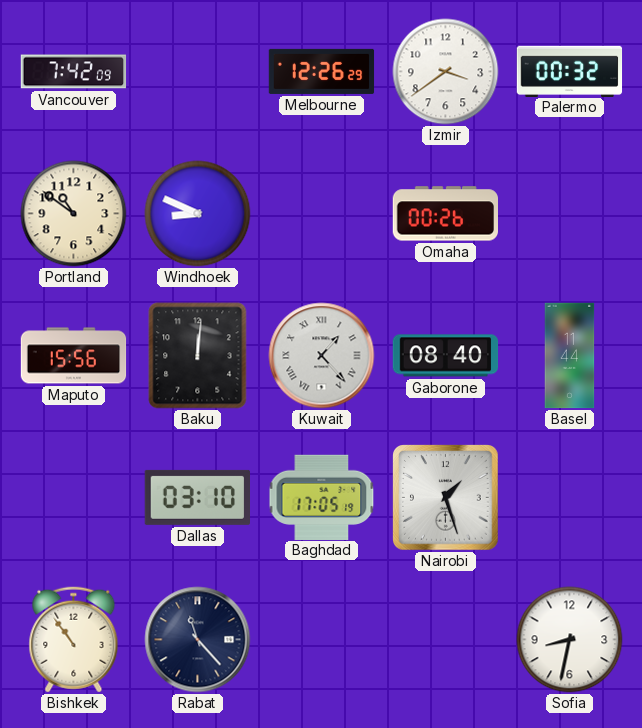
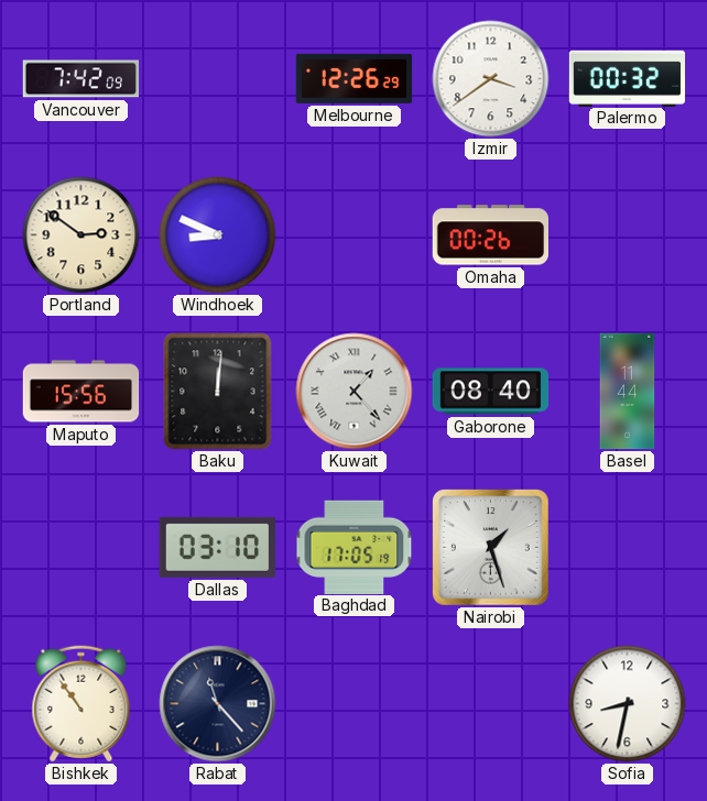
Portland: 10:51 -> 2:51
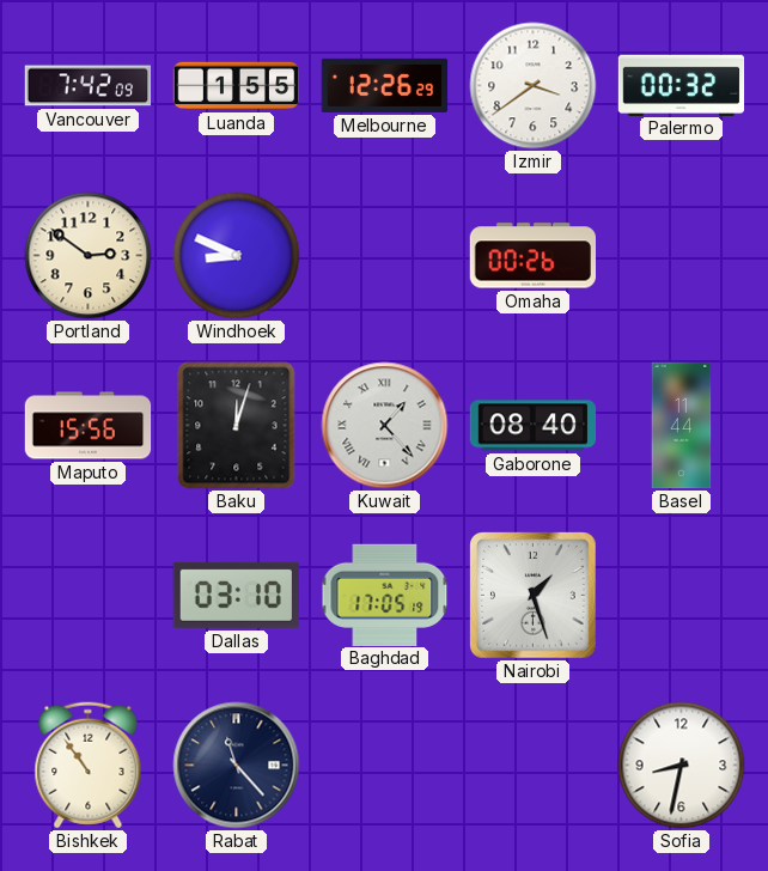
Luanda: none -> 1:55
Baku: 12:01 -> 12:03
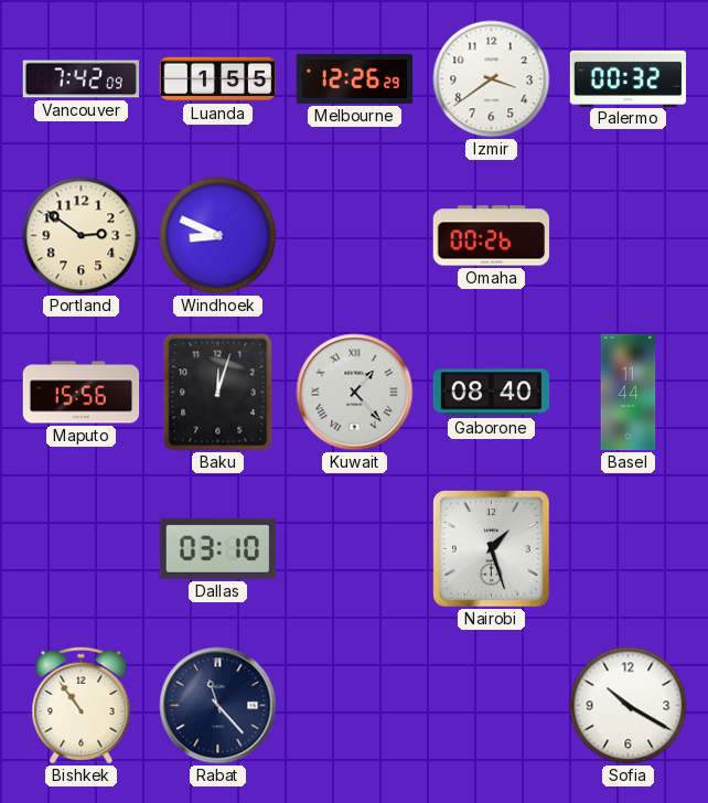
Baghdad: 17:05 -> none
Sofia: 8:32 -> 10:20
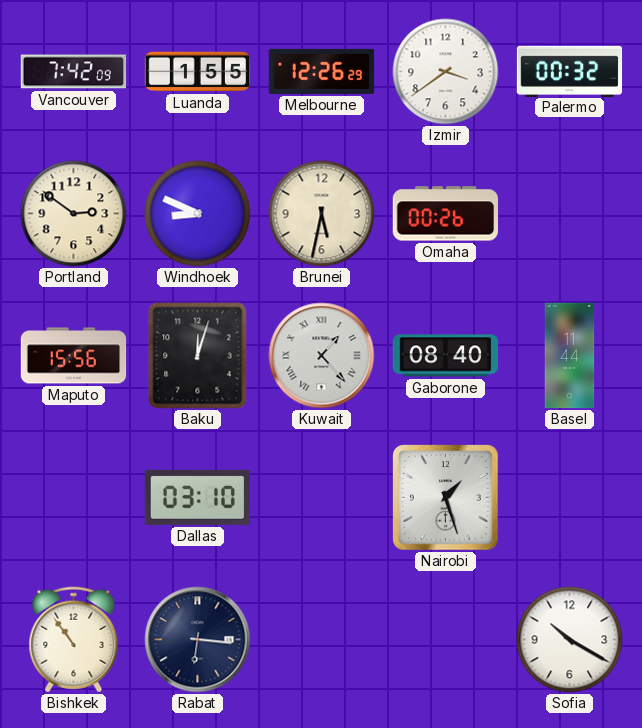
Brunei: none -> 5:32
Rabat: 11:23 -> 6:16
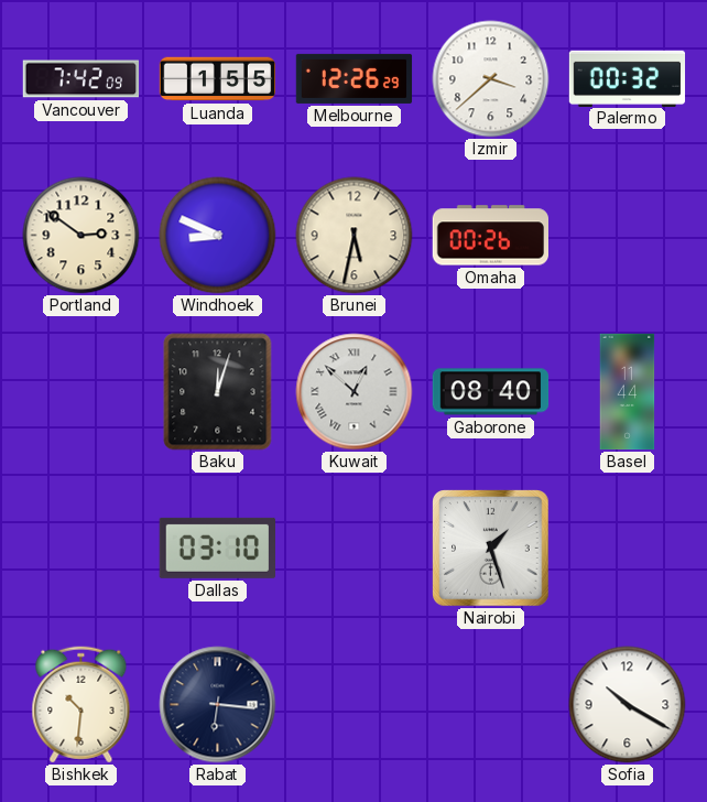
Izmir: 3:39 -> 3:38
Maputo: 15:56 -> none
Kuwait: 1:23 -> 12:52
Bishkek: 10:54 -> 10:31
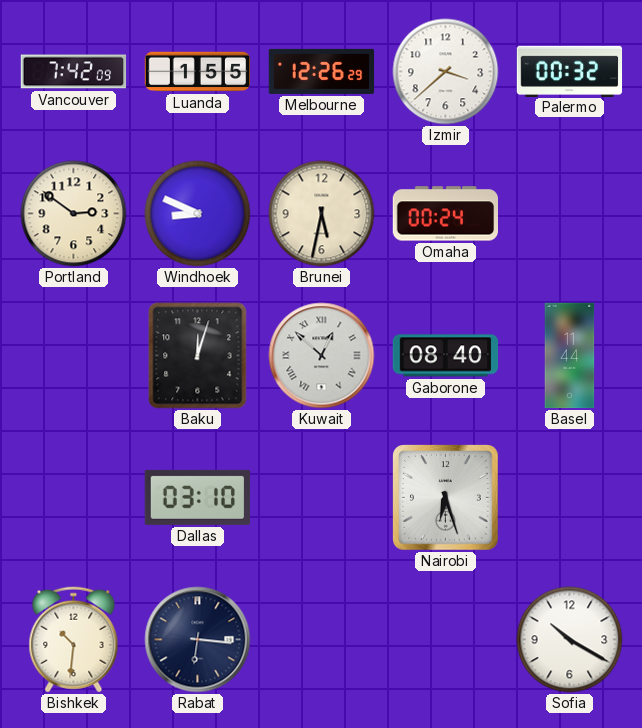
Omaha: 00:26 -> 00:24
Nairobi: 1:27 -> 6:27
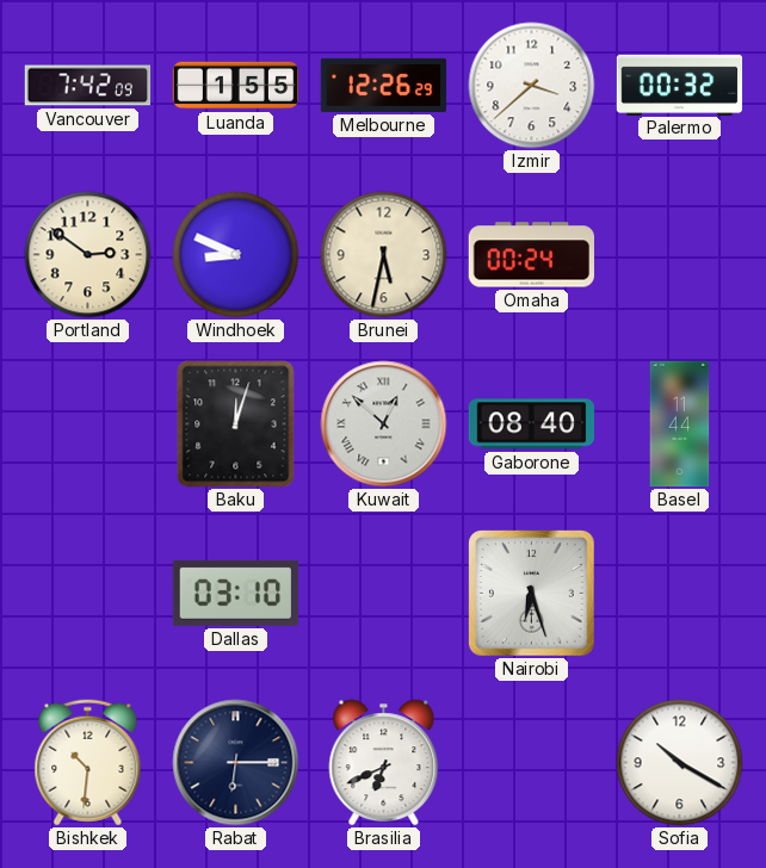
Rabat: 6:16 -> 6:15
Brasilia: none -> 6:41
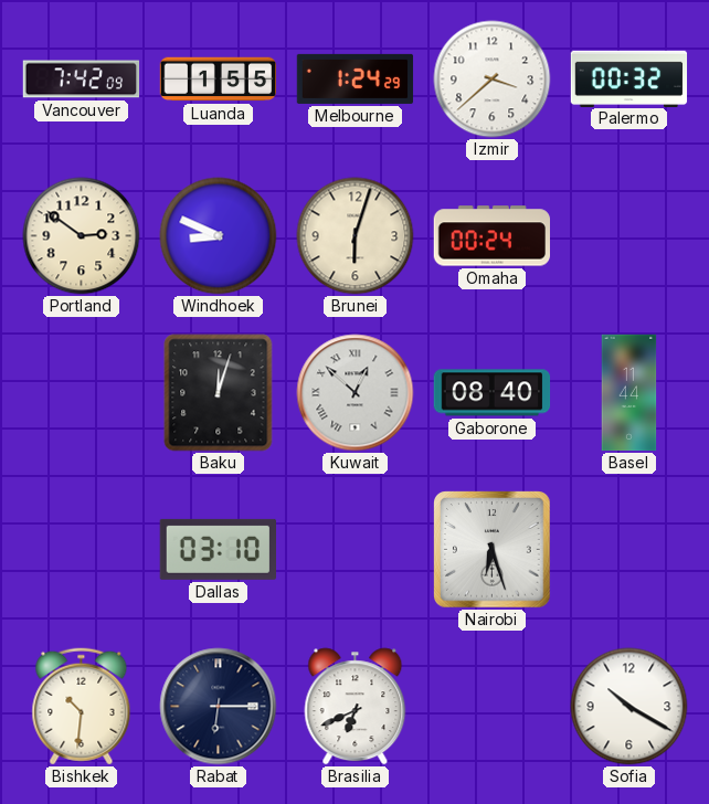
Melbourne: 12:26 -> 1:24
Brunei: 5:32 -> 6:03
